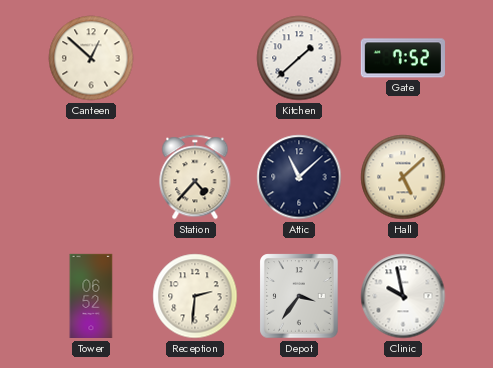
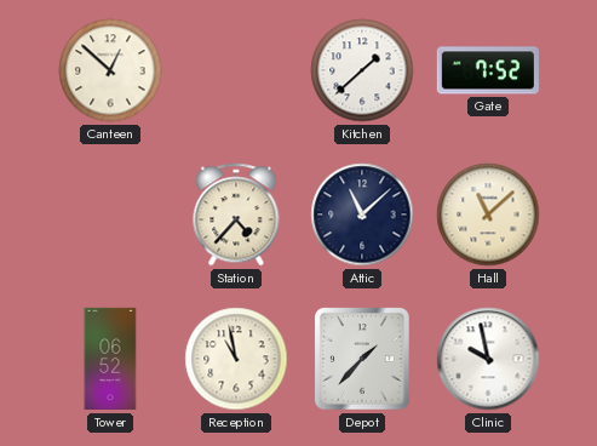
Hall: 5:08 -> 11:08
Reception: 2:31 -> 10:58
Depot: 3:36 -> 1:37
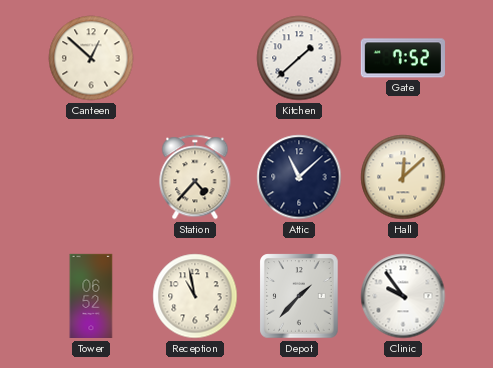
Hall: 11:08 -> 12:08
Clinic: 9:58 -> 9:54
